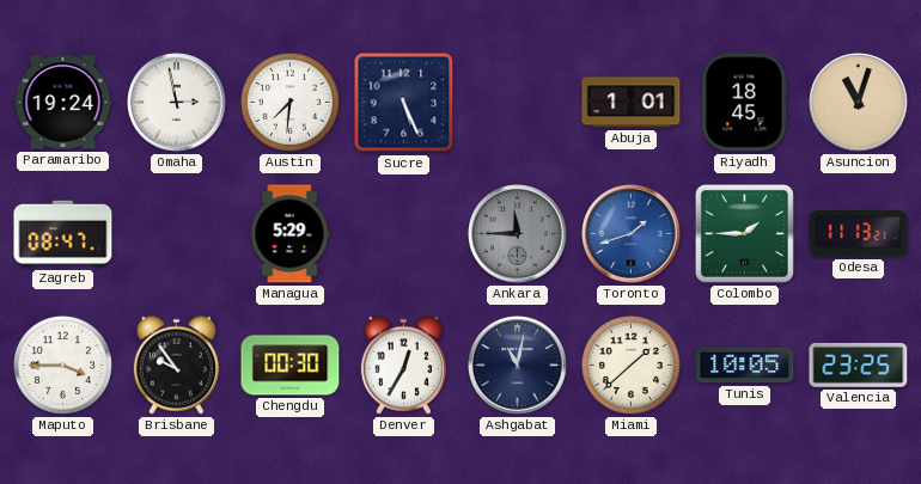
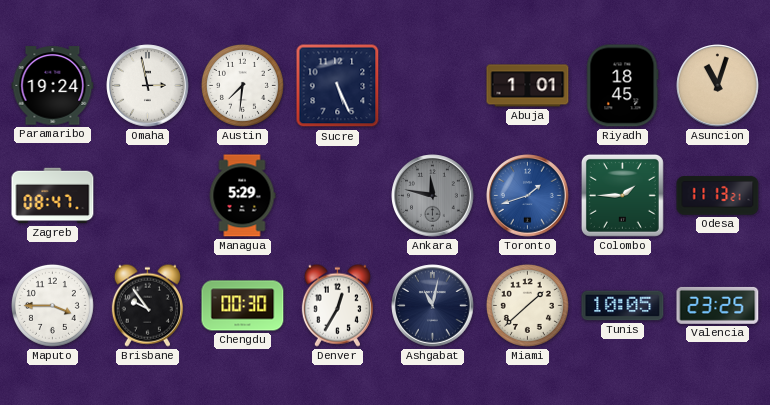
Ankara: 11:45 -> 11:47
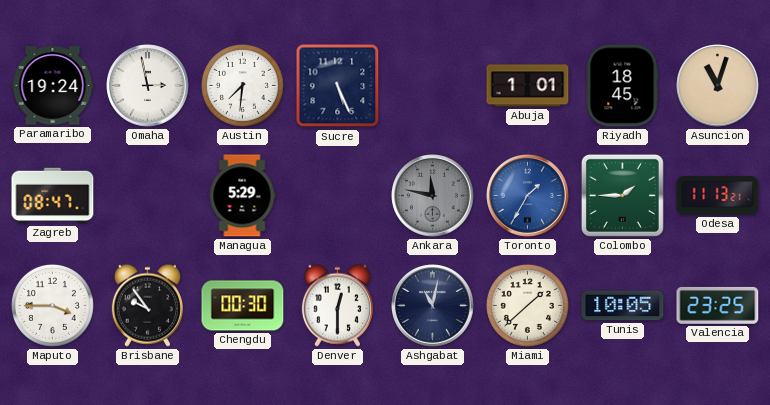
Toronto: 1:42 -> 1:35
Denver: 12:35 -> 12:30
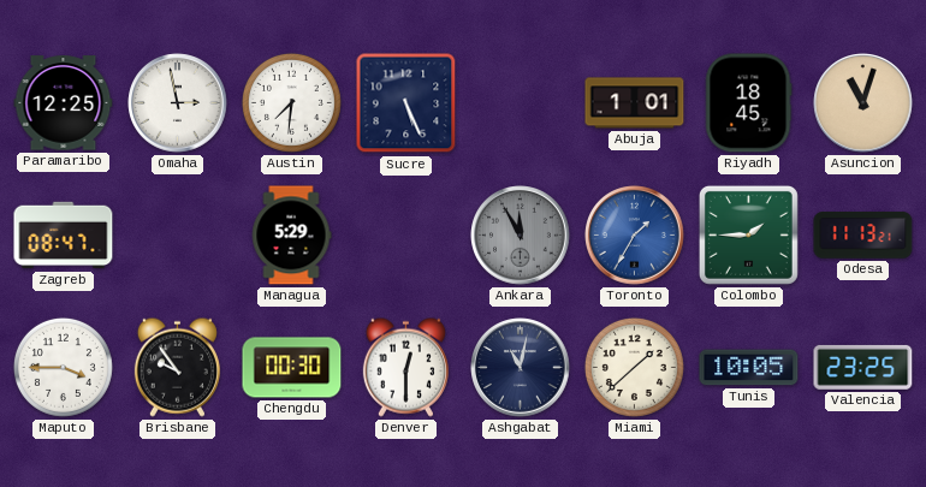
Paramaribo: 19:24 -> 12:25
Ankara: 11:47 -> 11:55
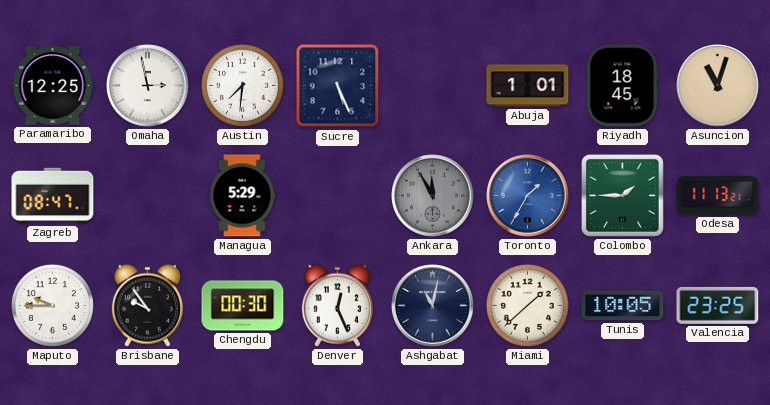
Maputo: 3:45 -> 9:45
Denver: 12:30 -> 12:26
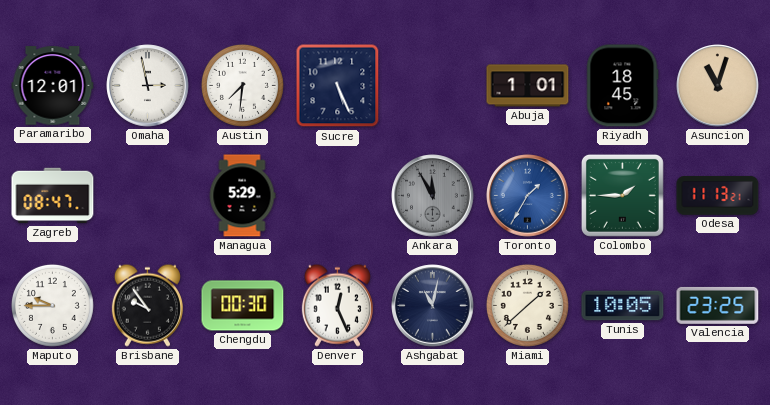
Paramaribo: 12:25 -> 12:01
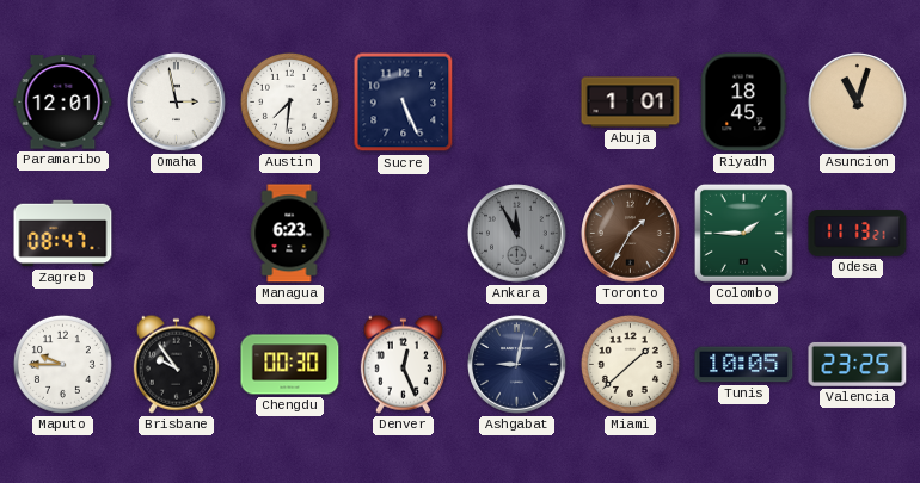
Managua: 5:29 -> 6:23
Toronto dial: blue -> brown
Ashgabat: 11:02 -> 9:02
